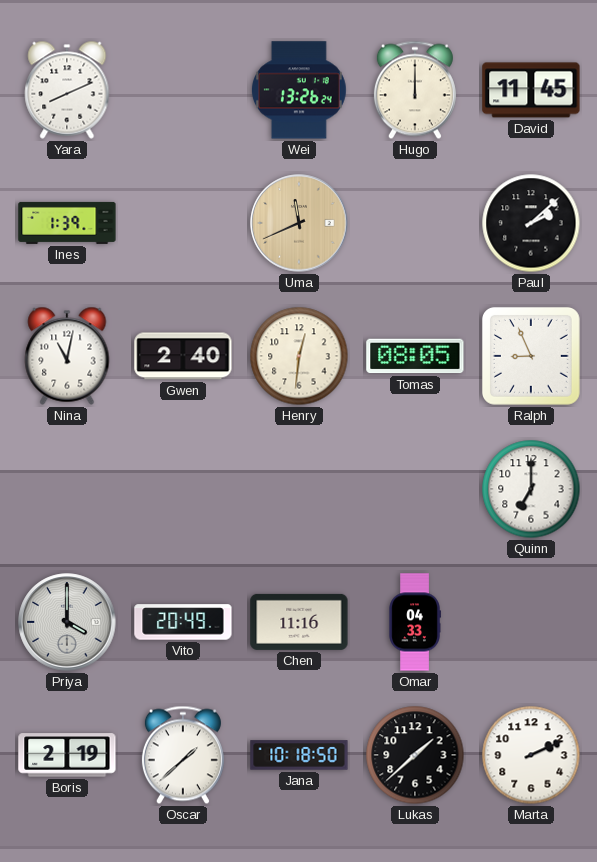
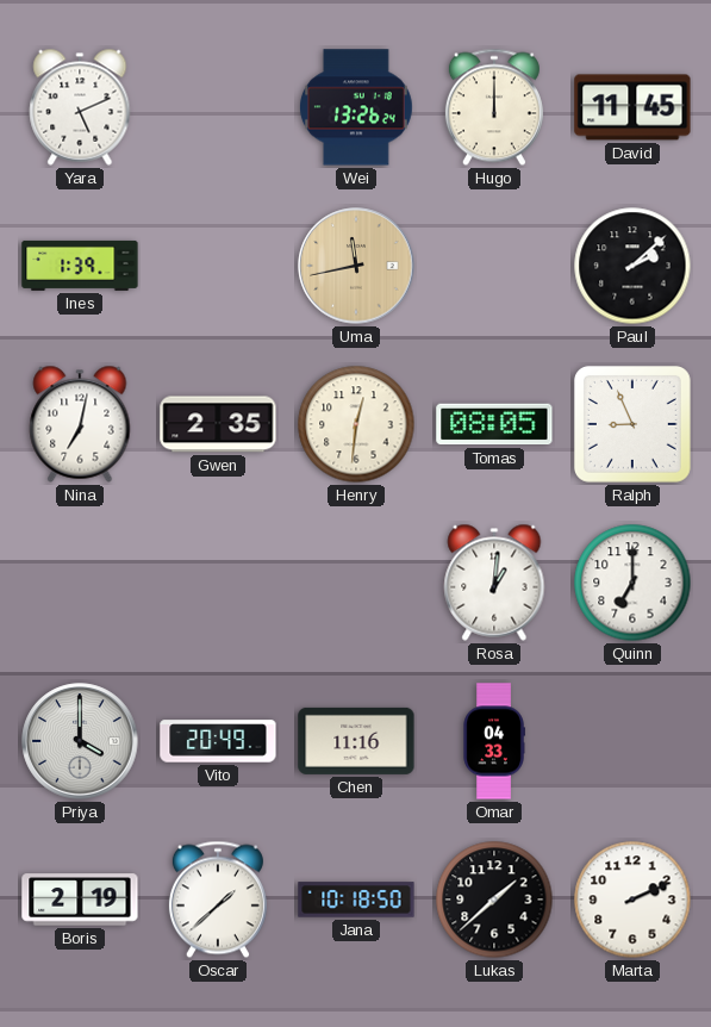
Yara: 8:11 -> 5:11
Uma: 11:41 -> 11:43
Nina: 11:02 -> 7:02
Gwen: 2:40 -> 2:35
Rosa: none -> 1:01
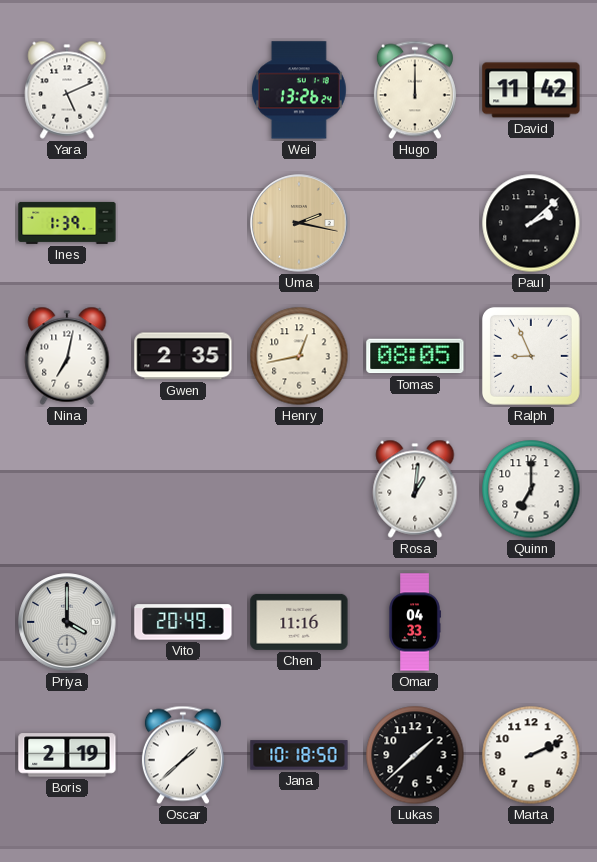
David: 11:45 -> 11:42
Uma: 11:43 -> 2:17
Henry: 12:31 -> 12:43
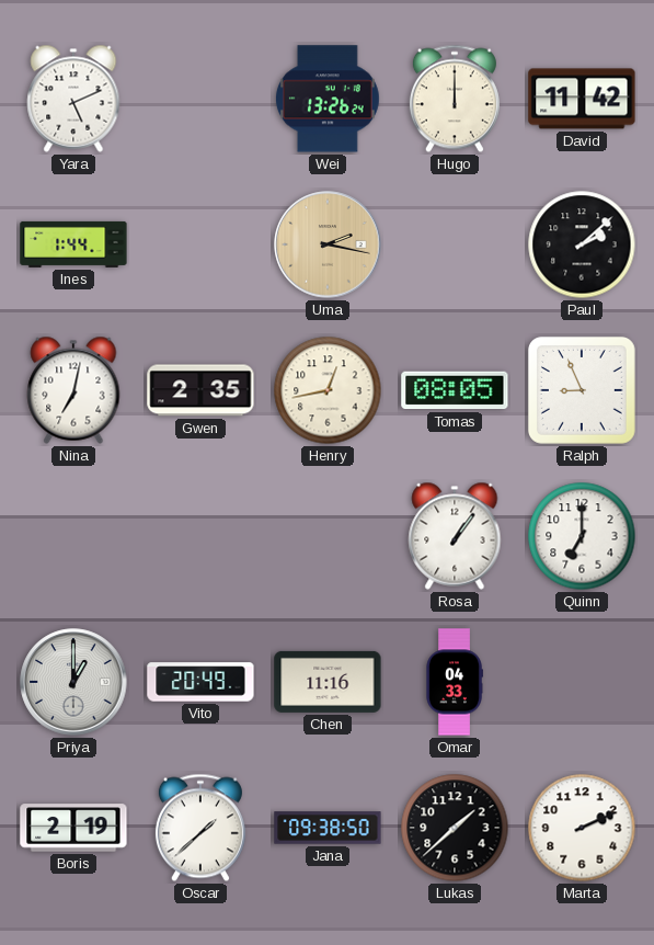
Ines: 1:39 -> 1:44
Rosa: 1:01 -> 1:06
Priya: 4:00 -> 1:00
Jana: 10:18 -> 09:38
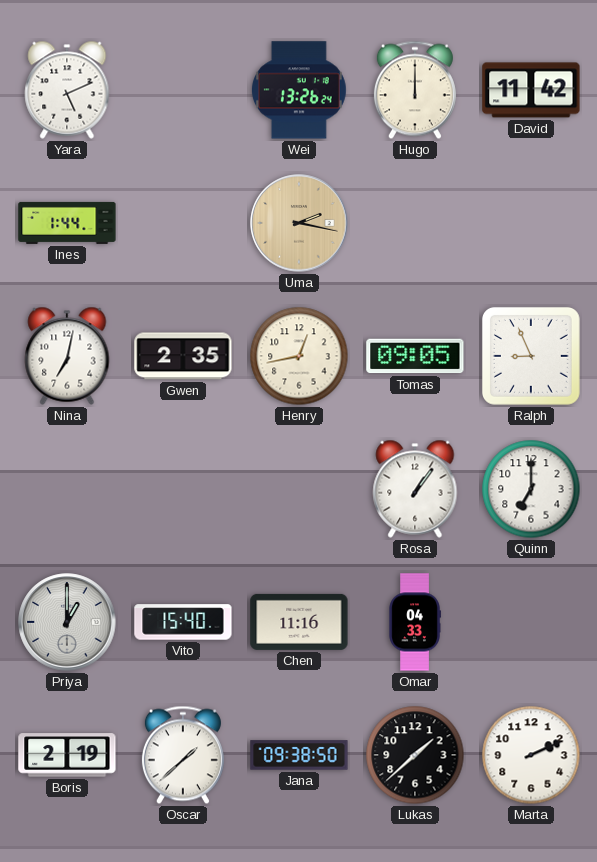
Paul: 2:08 -> none
Tomas: 08:05 -> 09:05
Vito: 20:49 -> 15:40
